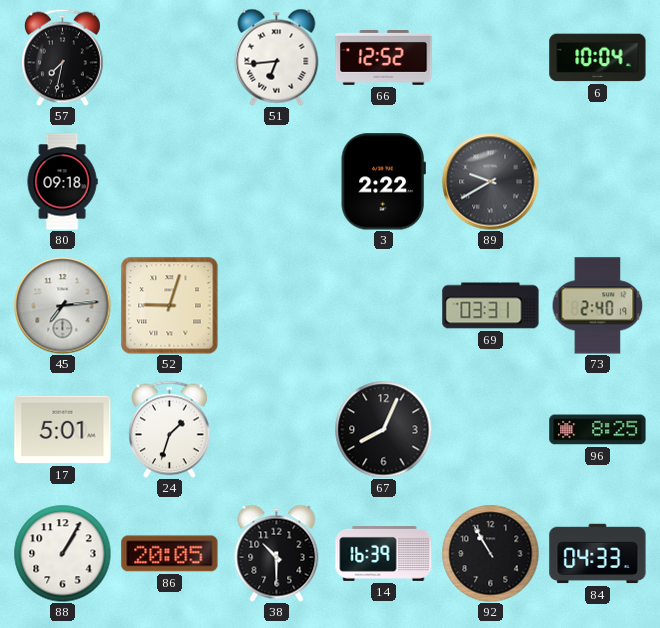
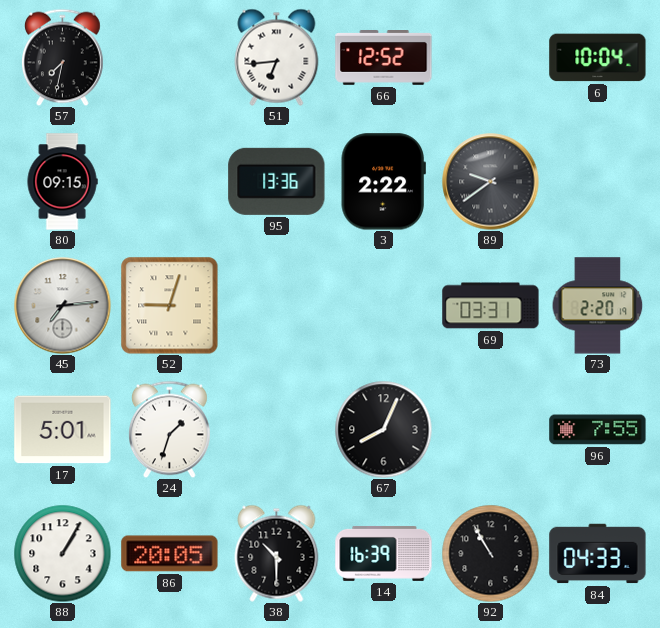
80: 09:18 -> 09:15
95: none -> 13:36
89: 9:40 -> 9:39
73: 2:40 -> 2:20
96: 8:25 -> 7:55
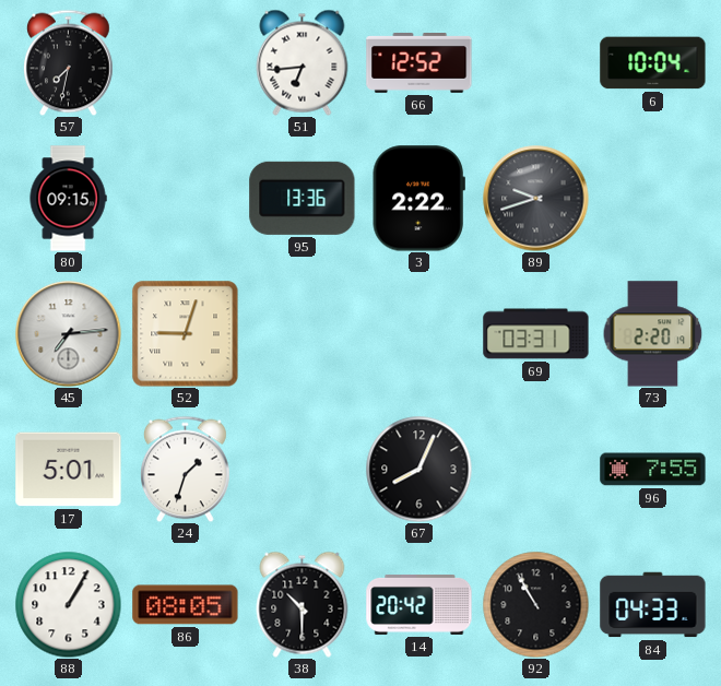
89: 9:39 -> 9:42
86: 20:05 -> 08:05
14: 16:39 -> 20:42
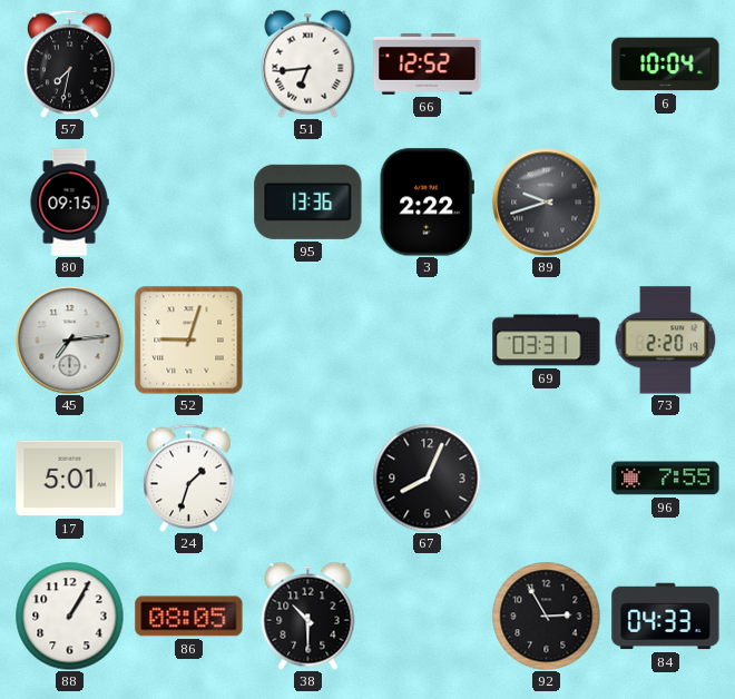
14: 20:42 -> none
92: 10:55 -> 2:55
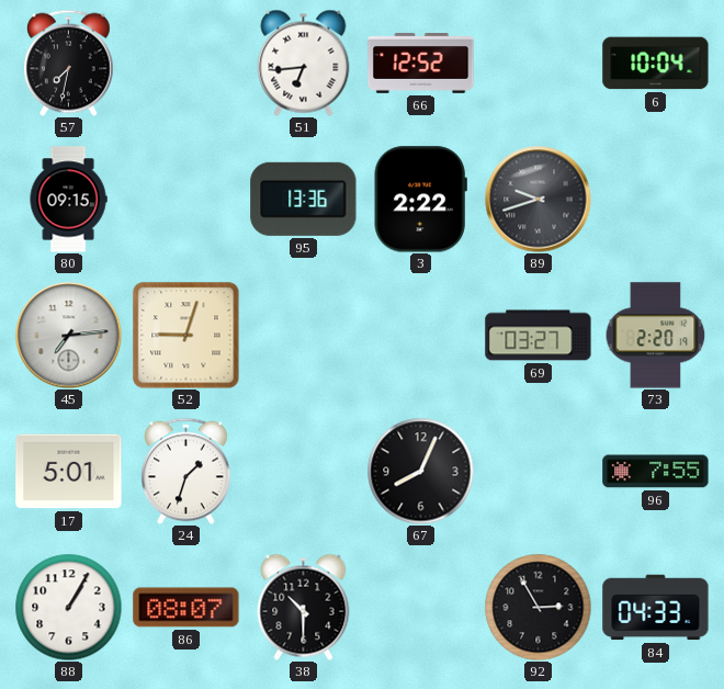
69: 03:31 -> 03:27
86: 08:05 -> 08:07
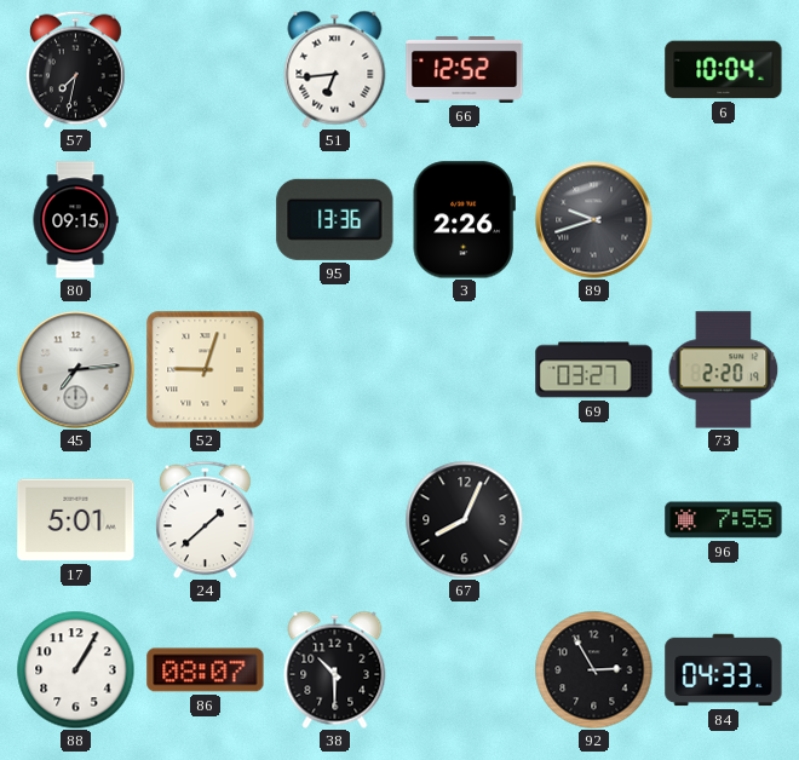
3: 2:22 -> 2:26
24: 1:33 -> 1:38
